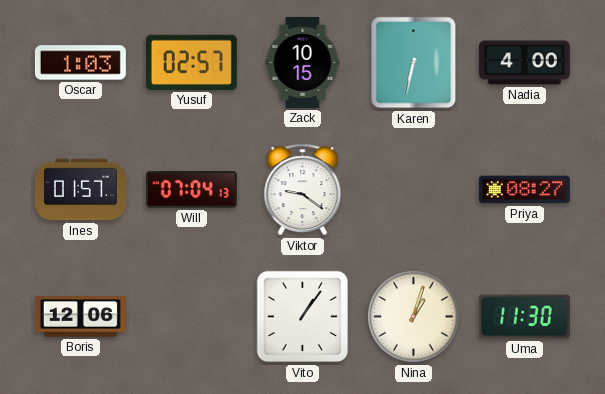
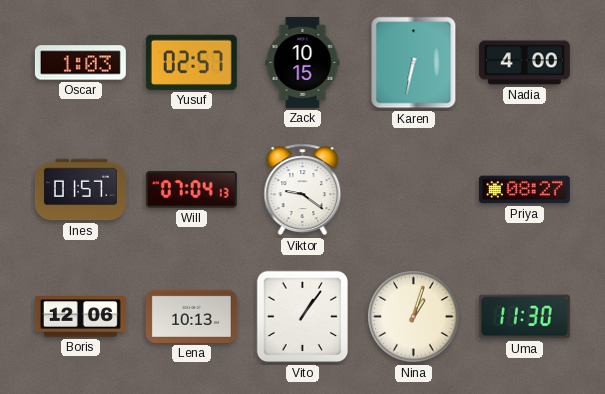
Lena: none -> 10:13
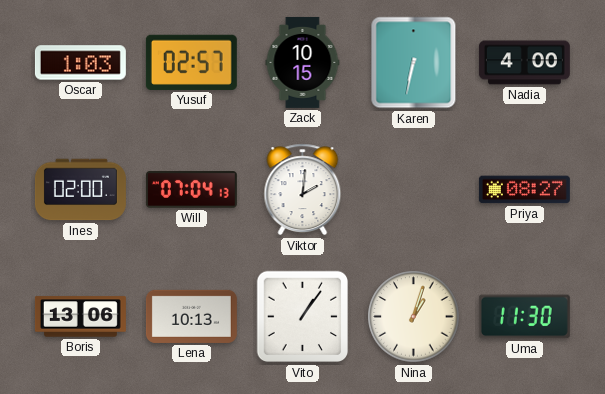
Ines: 01:57 -> 02:00
Viktor: 9:21 -> 2:01
Boris: 12:06 -> 13:06
